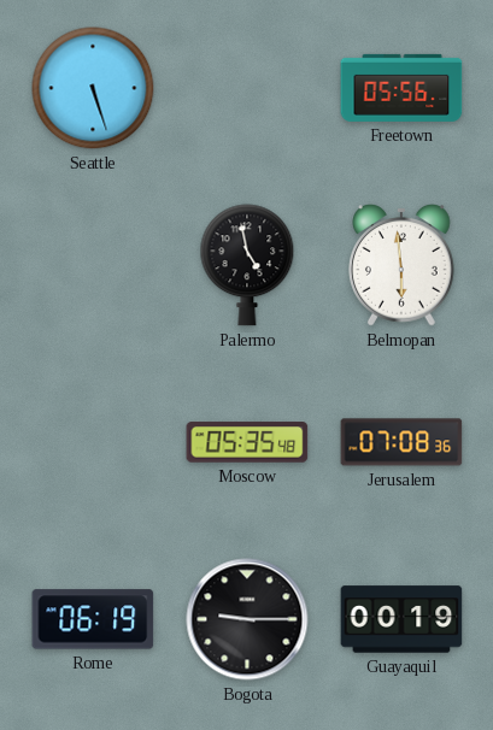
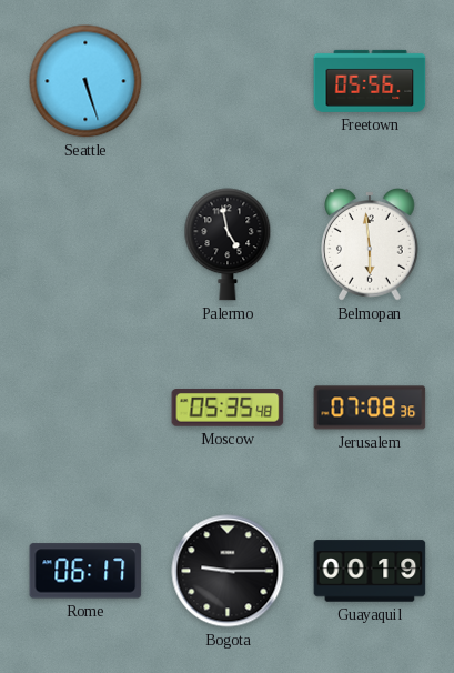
Rome: 06:19 -> 06:17
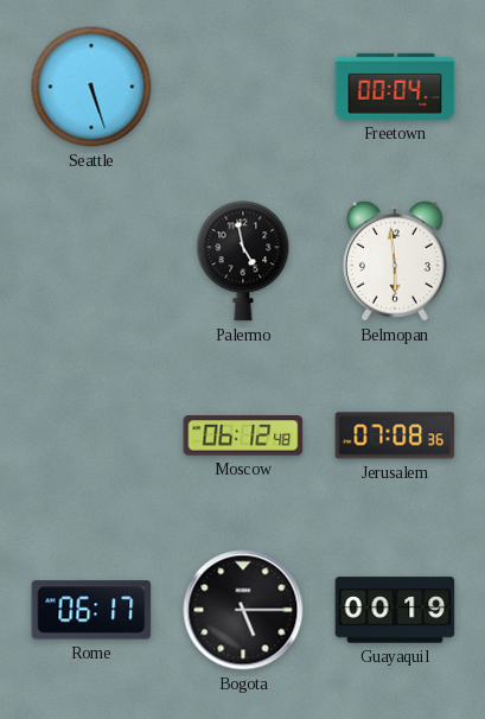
Freetown: 05:56 -> 00:04
Moscow: 05:35 -> 06:12
Bogota: 9:15 -> 5:15
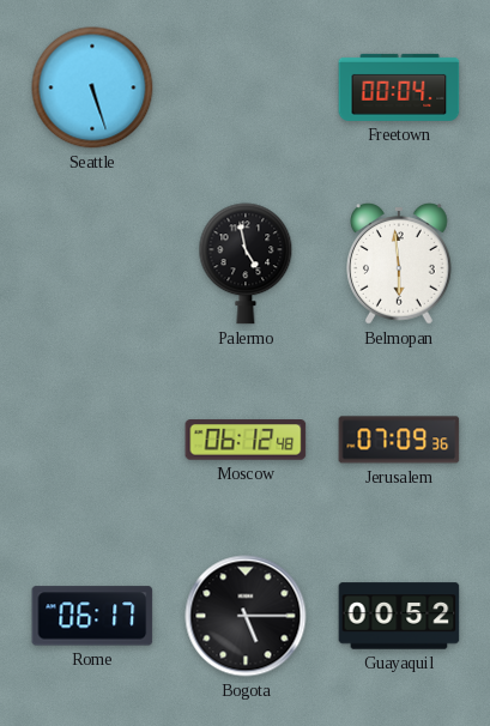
Jerusalem: 07:08 -> 07:09
Guayaquil: 00:19 -> 00:52
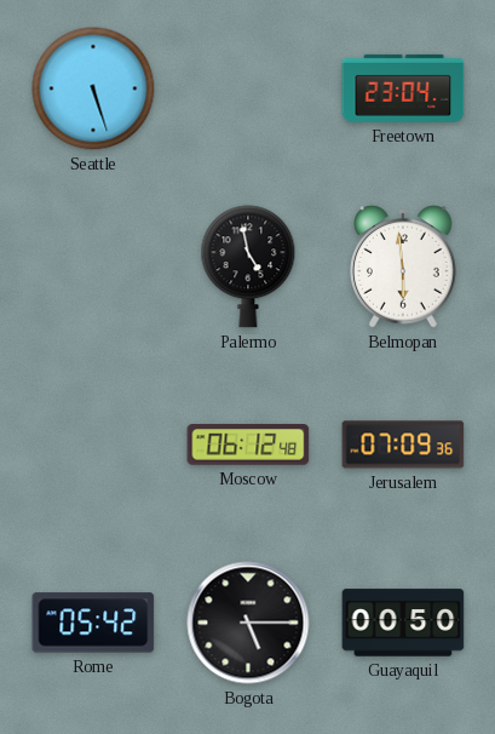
Freetown: 00:04 -> 23:04
Rome: 06:17 -> 05:42
Guayaquil: 00:52 -> 00:50
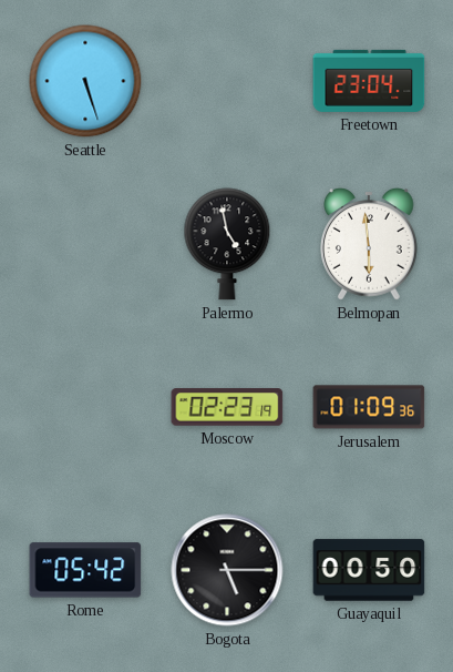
Moscow: 06:12 -> 02:23
Jerusalem: 07:09 -> 01:09
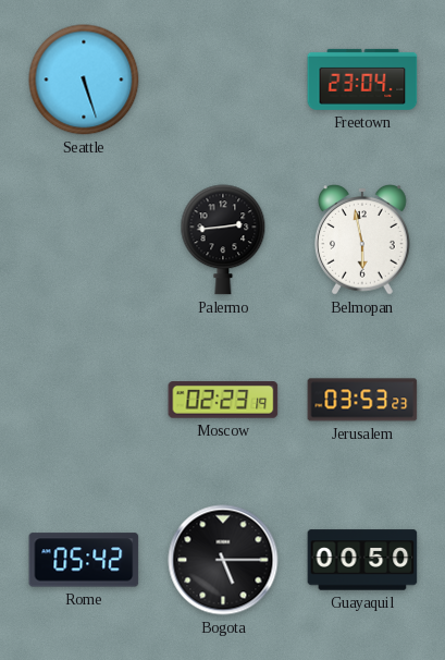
Palermo: 4:58 -> 2:44
Belmopan: 5:59 -> 5:58
Jerusalem: 01:09 -> 03:53
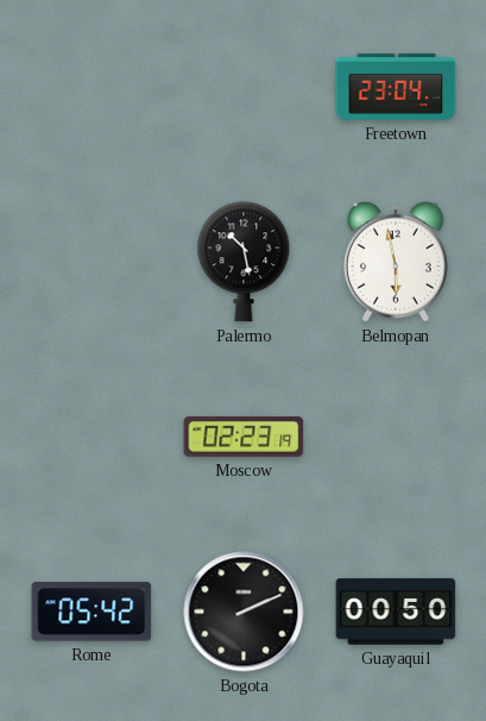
Seattle: 5:27 -> none
Palermo: 2:44 -> 10:28
Jerusalem: 03:53 -> none
Bogota: 5:15 -> 2:11
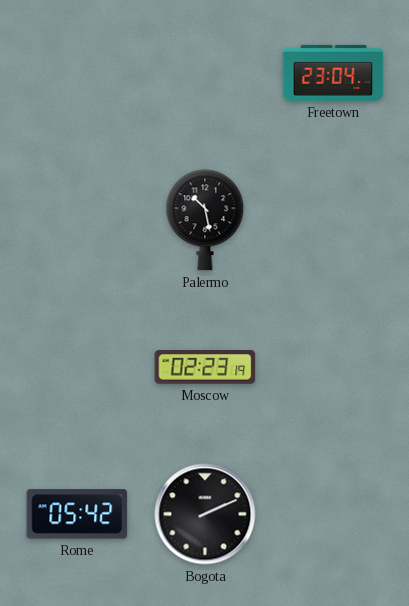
Belmopan: 5:58 -> none
Guayaquil: 00:50 -> none
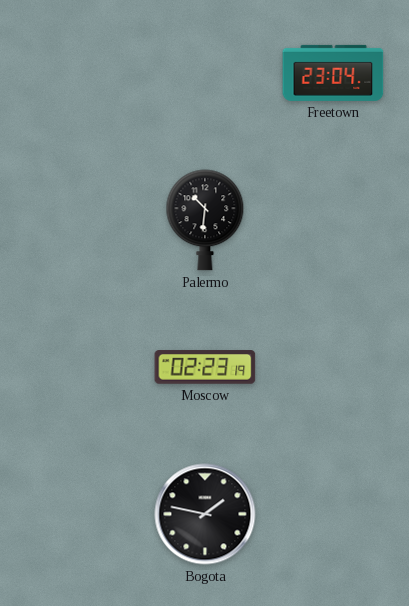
Palermo: 10:28 -> 10:31
Rome: 05:42 -> none
Bogota: 2:11 -> 1:47
